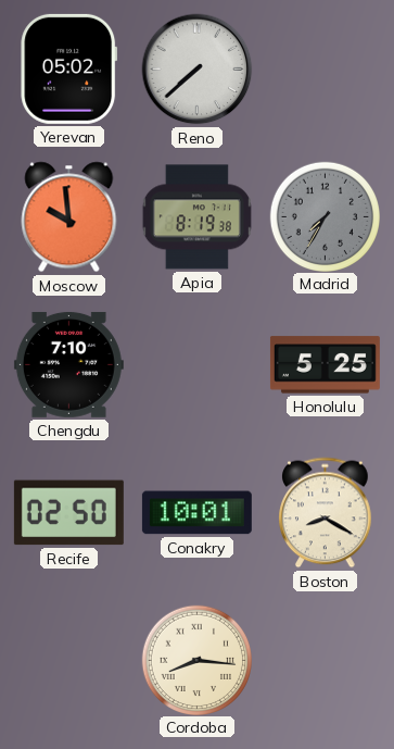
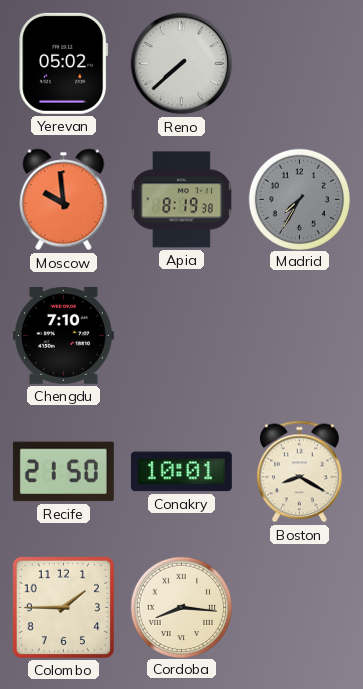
Honolulu: 5:25 -> none
Recife: 02:50 -> 21:50
Colombo: none -> 1:45
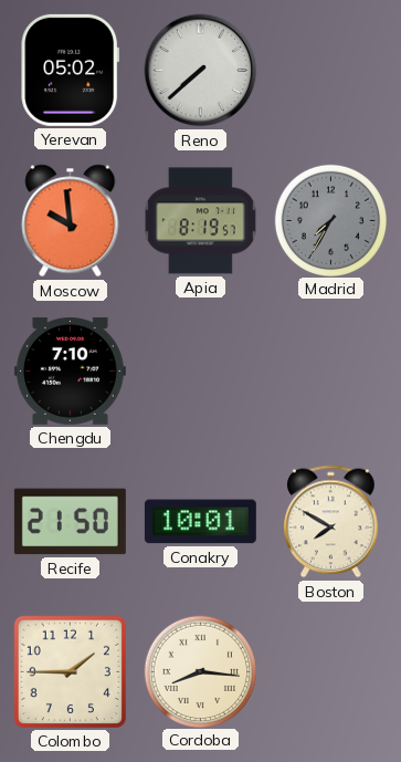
Apia: 8:19:38 -> 8:19:57
Boston: 8:20 -> 7:50
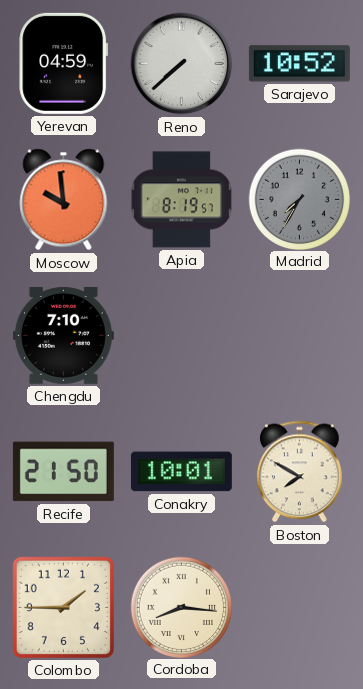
Yerevan: 05:02 -> 04:59
Sarajevo: none -> 10:52
